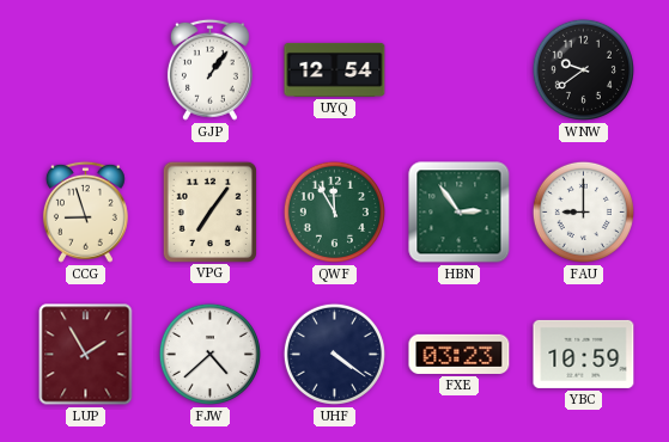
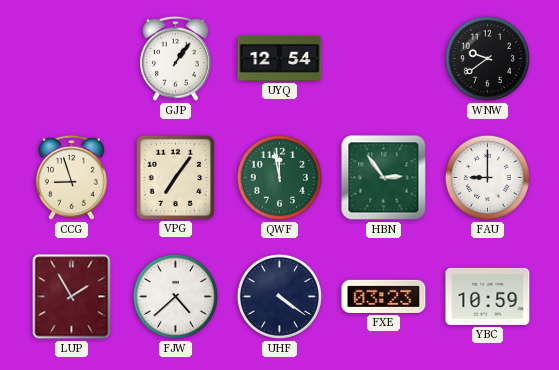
QWF: 11:55 -> 11:58
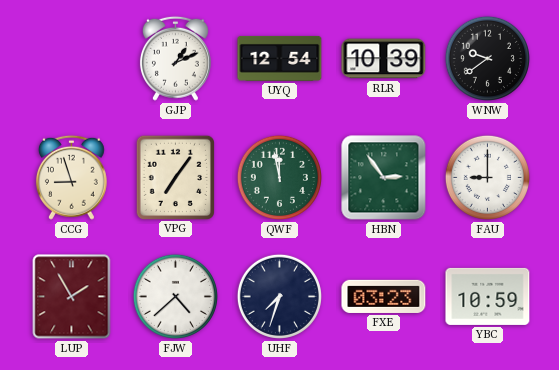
GJP: 1:06 -> 1:11
RLR: none -> 10:39
UHF: 4:21 -> 7:33
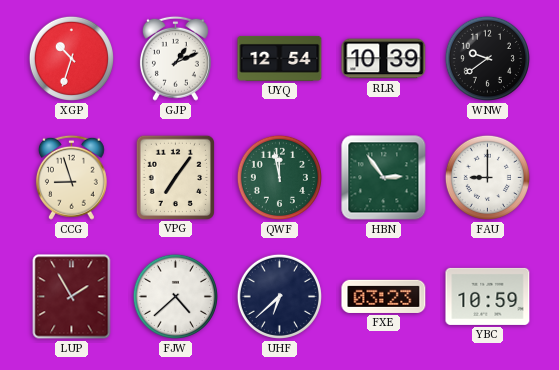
XGP: none -> 10:33
UHF: 7:33 -> 6:38
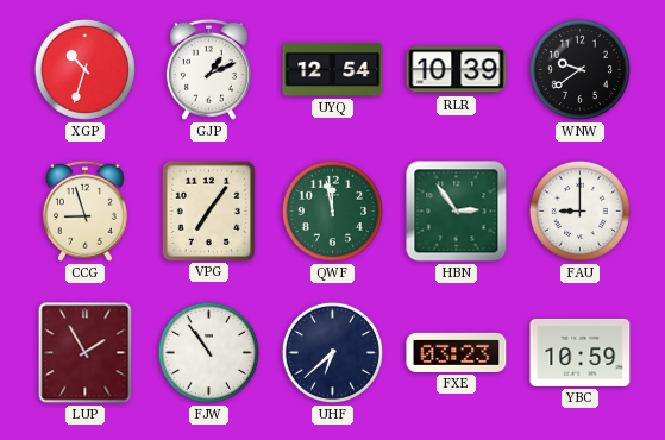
FJW: 4:38 -> 10:54
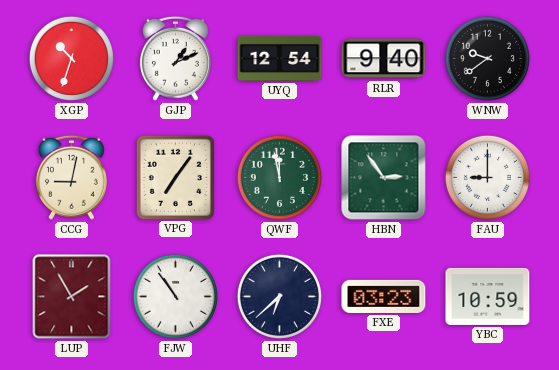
RLR: 10:39 -> 9:40
CCG: 8:57 -> 9:02
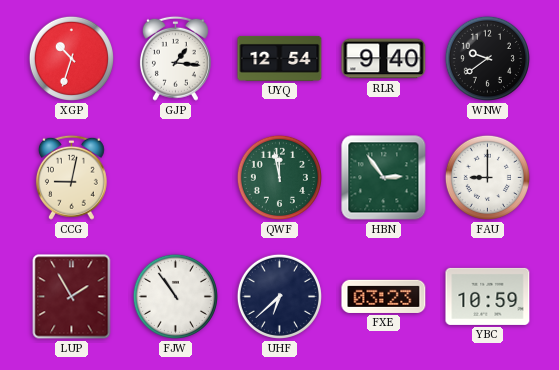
GJP: 1:11 -> 1:16
VPG: 7:06 -> none
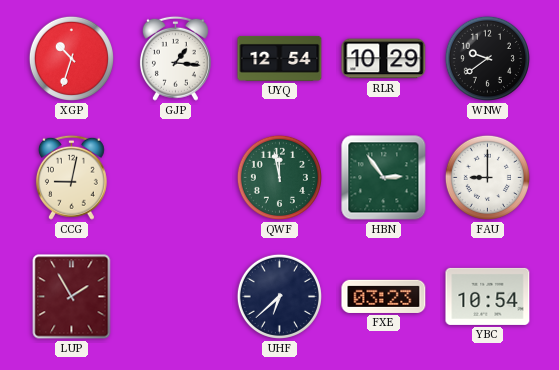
RLR: 9:40 -> 10:29
FJW: 10:54 -> none
YBC: 10:59 -> 10:54
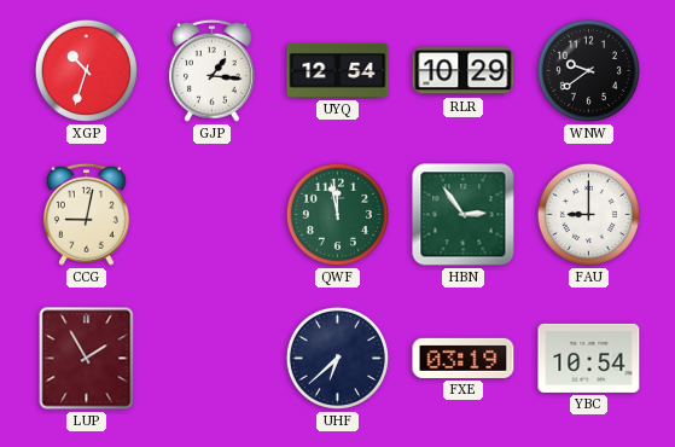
FXE: 03:23 -> 03:19
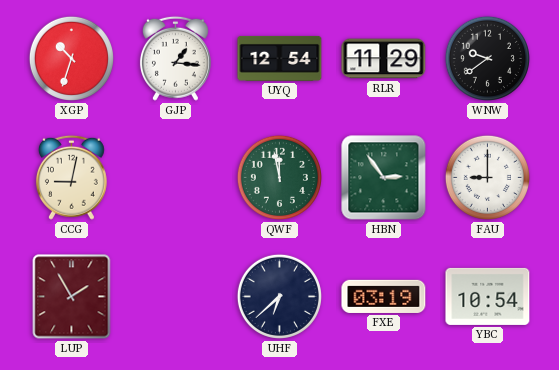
RLR: 10:29 -> 11:29
